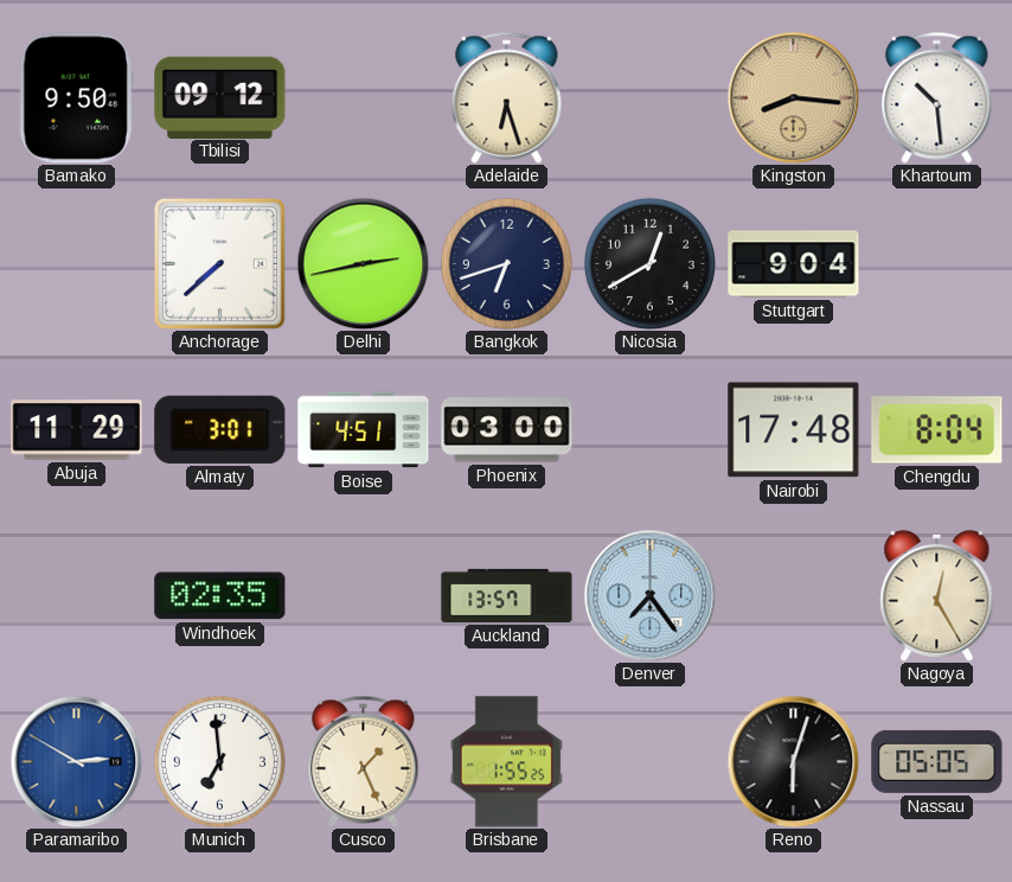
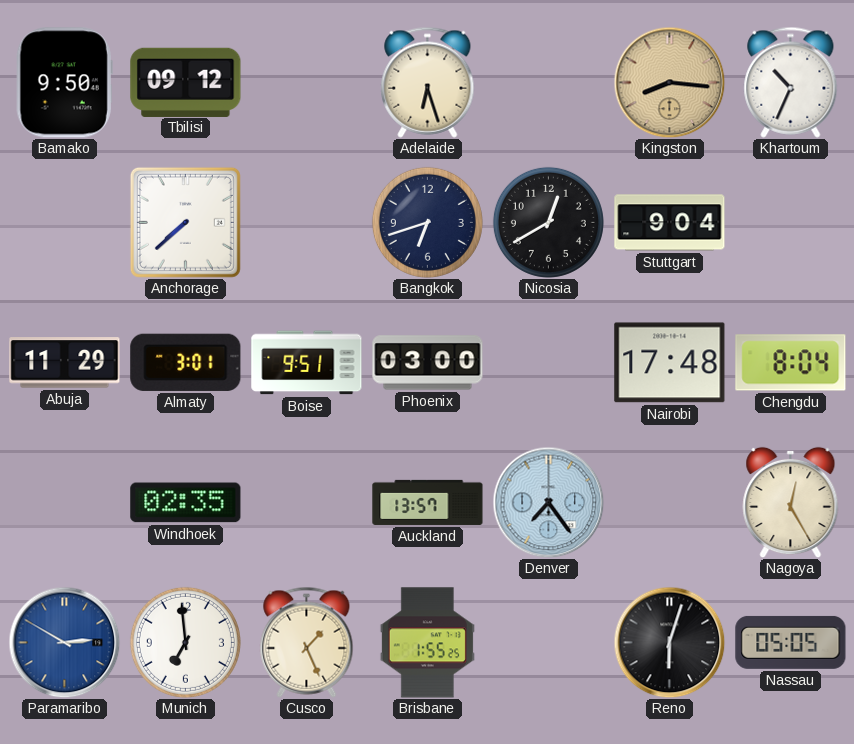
Khartoum: 10:29 -> 10:34
Delhi: 2:43 -> none
Boise: 4:51 -> 9:51
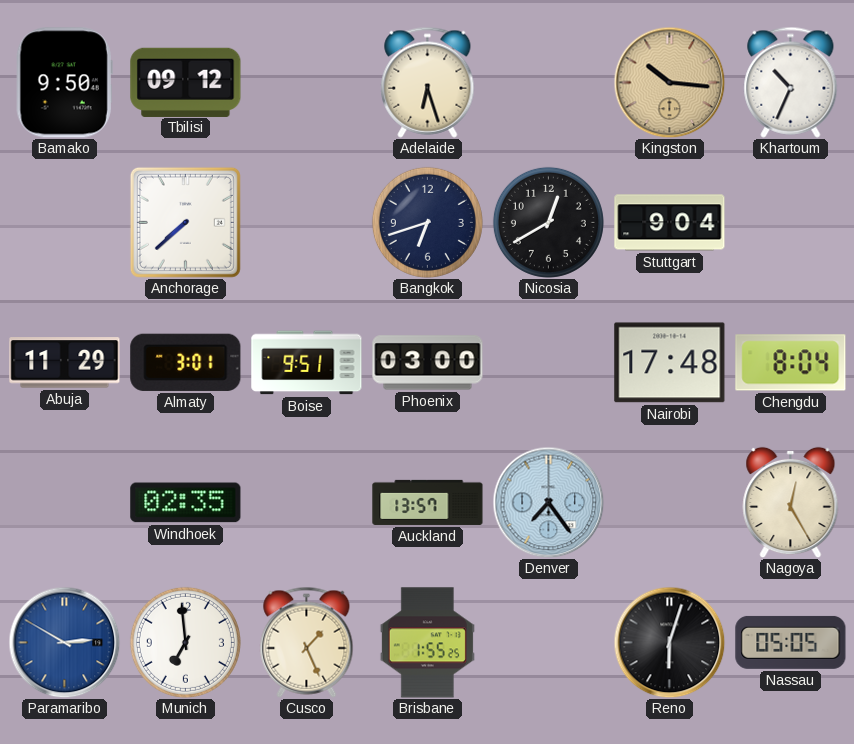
Kingston: 8:16 -> 10:16
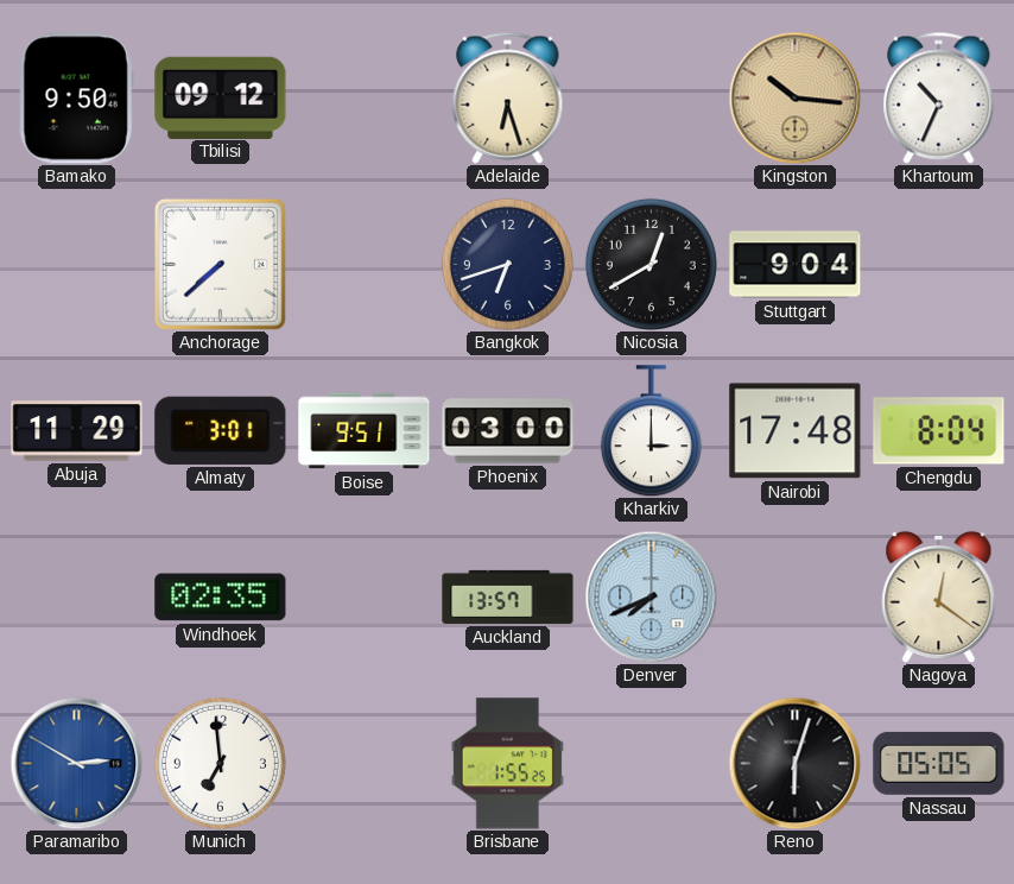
Kharkiv: none -> 3:00
Denver: 7:24 -> 7:41
Nagoya: 12:25 -> 12:21
Cusco: 1:26 -> none
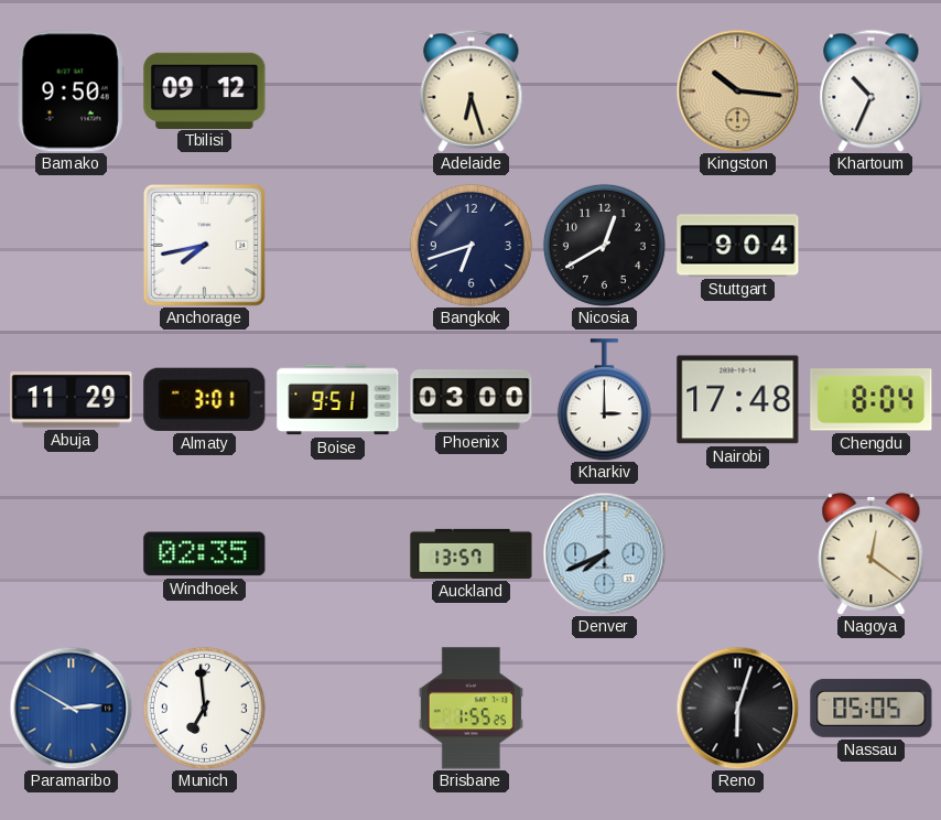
Anchorage: 7:38 -> 7:43
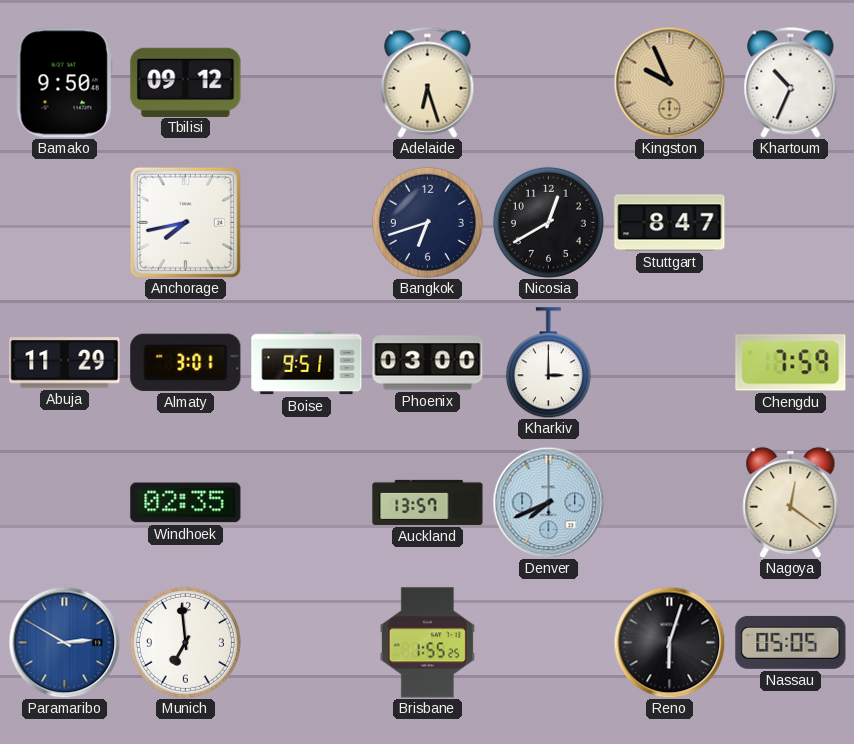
Kingston: 10:16 -> 9:56
Stuttgart: 9:04 -> 8:47
Nairobi: 17:48 -> none
Chengdu: 8:04 -> 7:59
